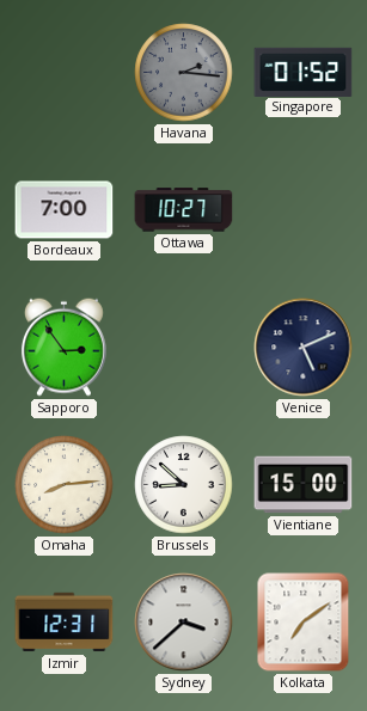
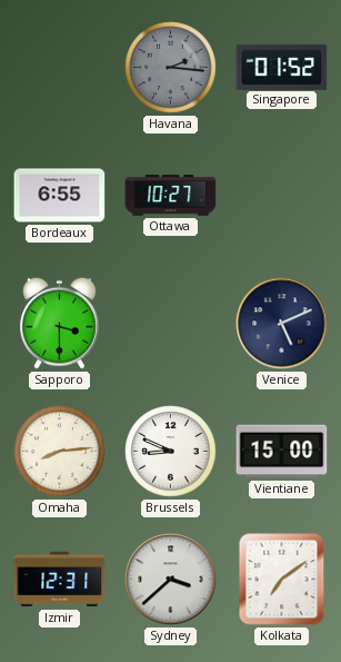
Bordeaux: 7:00 -> 6:55
Sapporo: 2:54 -> 3:30
Brussels: 8:52 -> 8:49
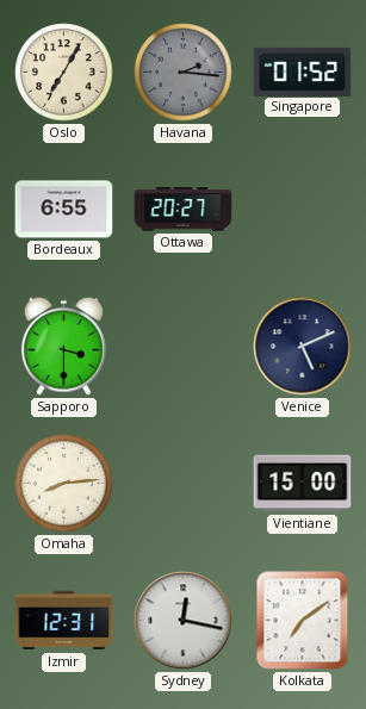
Oslo: none -> 7:05
Ottawa: 10:27 -> 20:27
Brussels: 8:49 -> none
Sydney: 3:38 -> 12:17
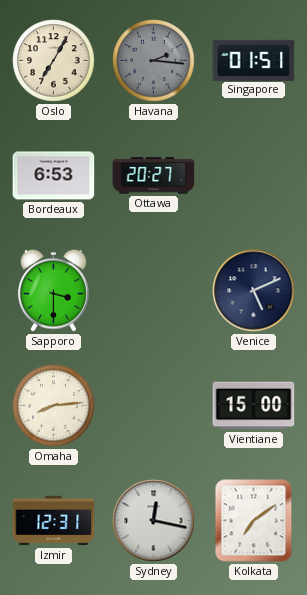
Singapore: 01:52 -> 01:51
Bordeaux: 6:55 -> 6:53
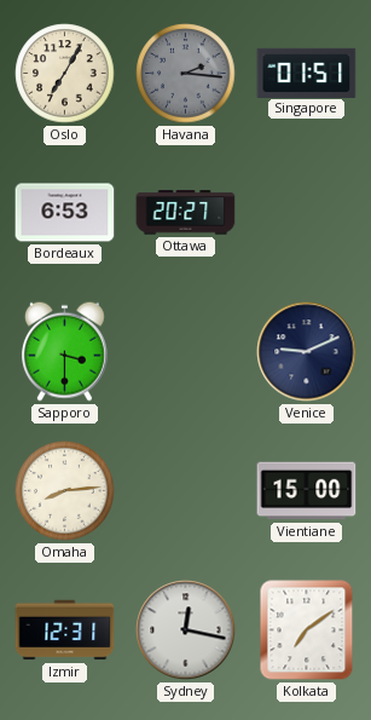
Venice: 5:11 -> 9:11
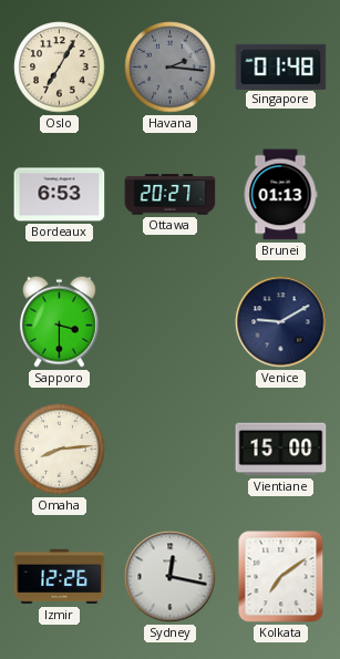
Singapore: 01:51 -> 01:48
Brunei: none -> 01:13
Venice: 9:11 -> 9:10
Izmir: 12:31 -> 12:26
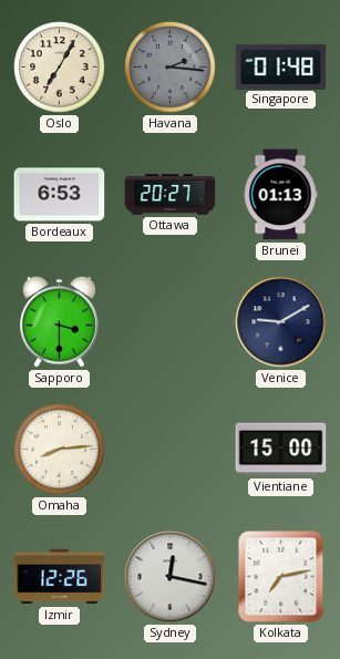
Kolkata: 7:09 -> 7:13
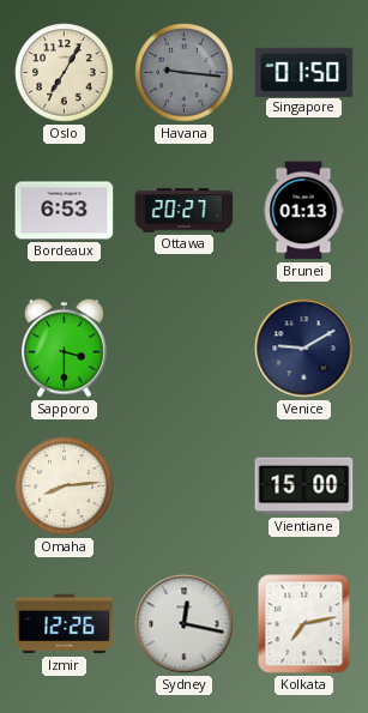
Havana: 2:16 -> 9:16
Singapore: 01:48 -> 01:50
